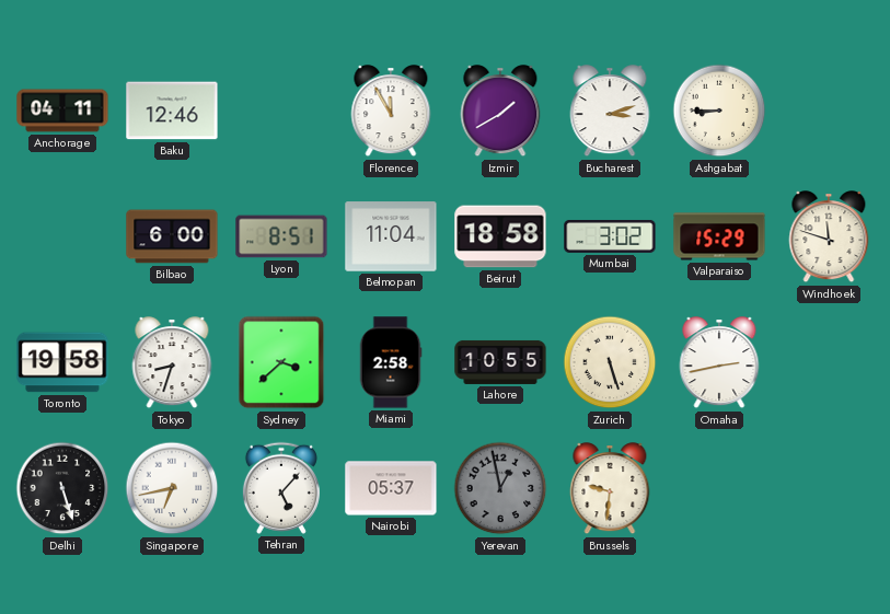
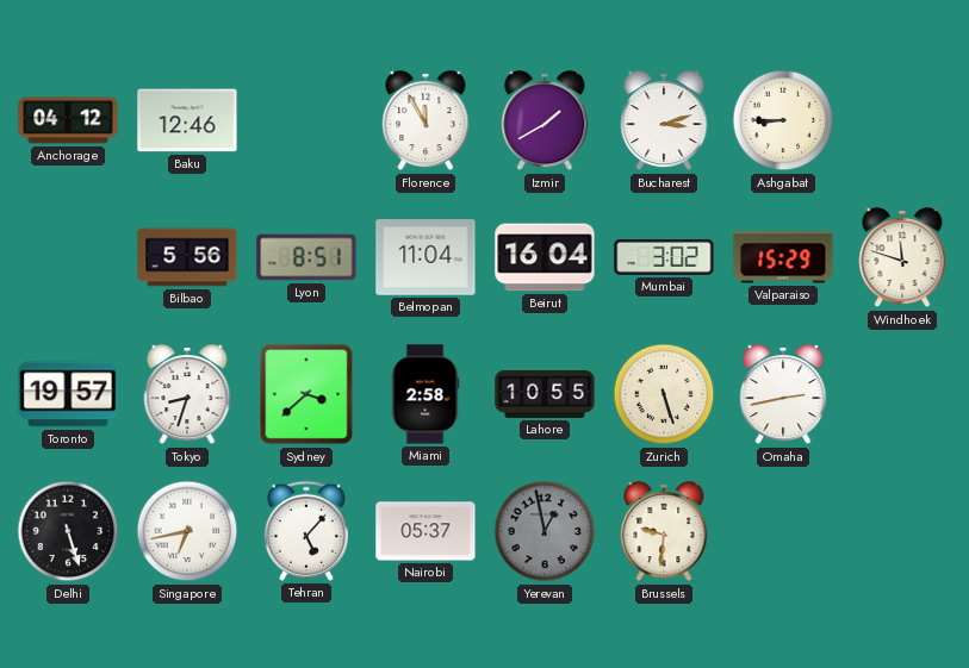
Anchorage: 04:11 -> 04:12
Bilbao: 6:00 -> 5:56
Beirut: 18:58 -> 16:04
Toronto: 19:58 -> 19:57
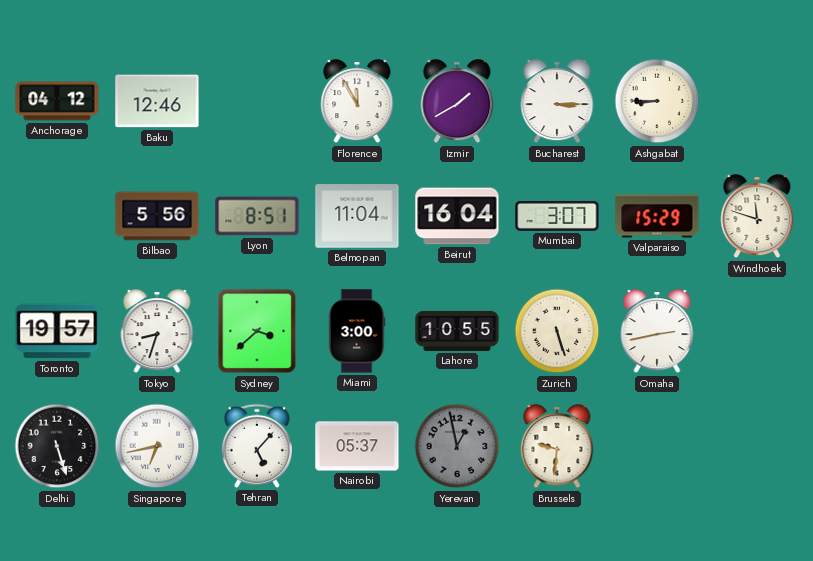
Bucharest: 3:12 -> 3:15
Mumbai: 3:02 -> 3:07
Miami: 2:58 -> 3:00
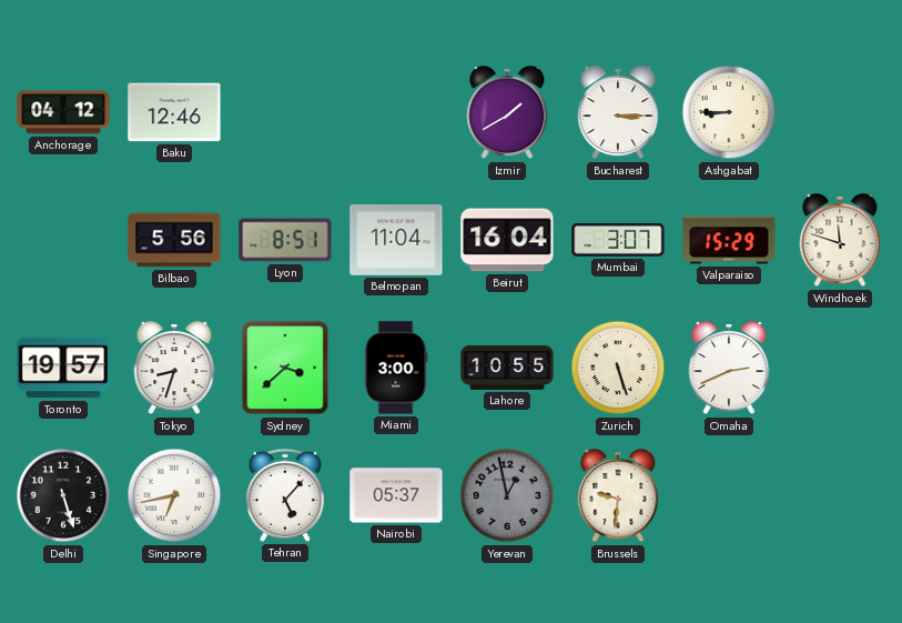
Florence: 11:55 -> none
Omaha: 2:43 -> 2:41
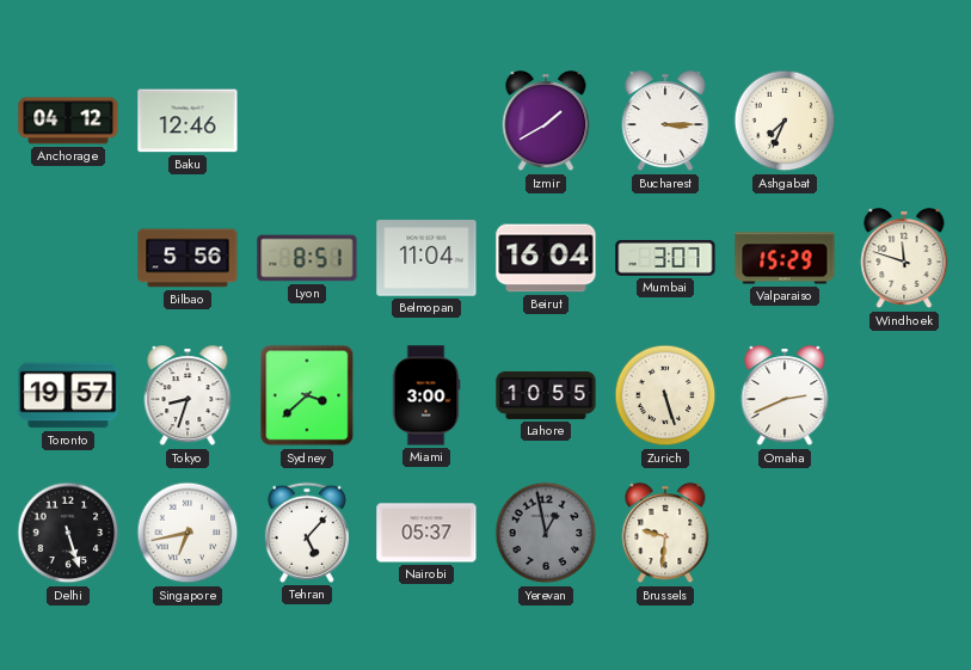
Ashgabat: 8:45 -> 7:34
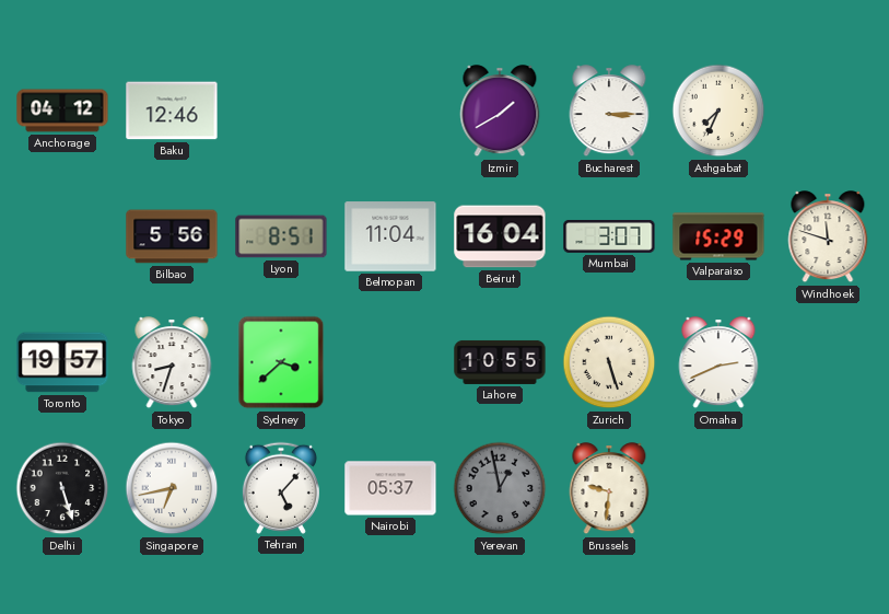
Miami: 3:00 -> none
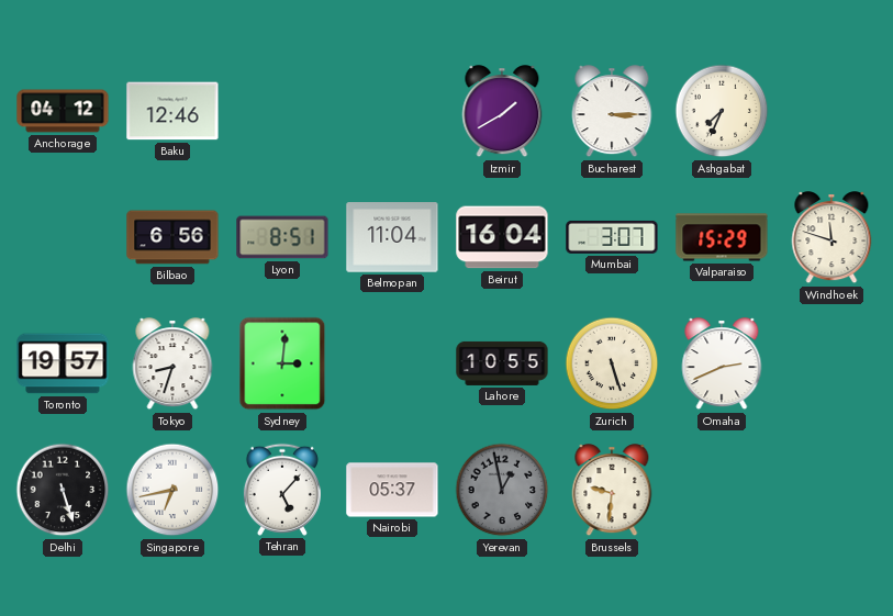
Bilbao: 5:56 -> 6:56
Sydney: 3:38 -> 3:01
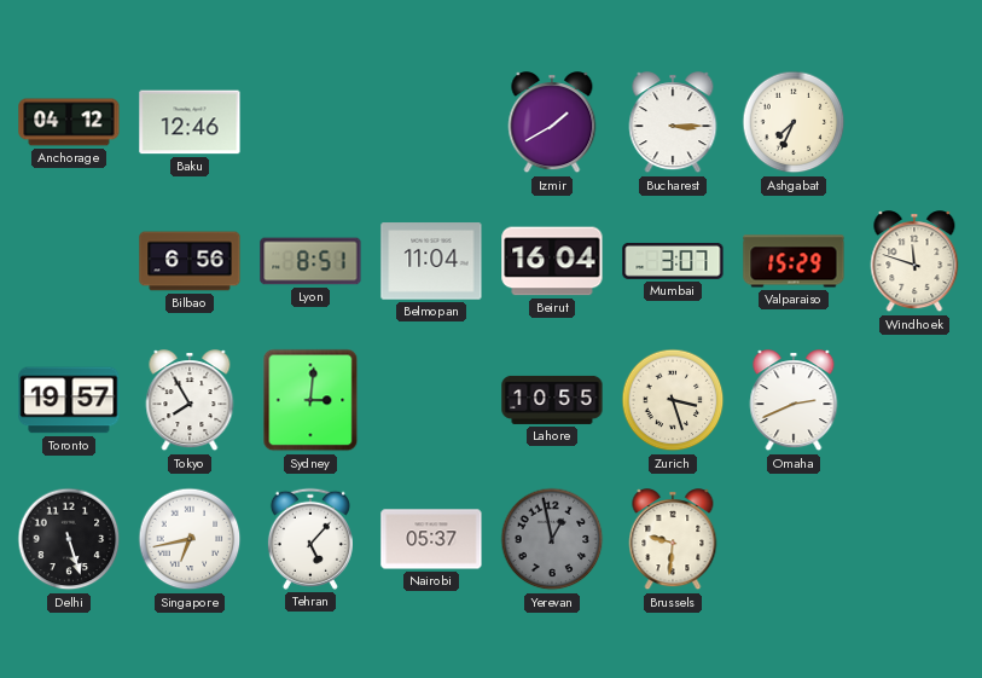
Tokyo: 8:33 -> 7:55
Zurich: 5:27 -> 3:27
